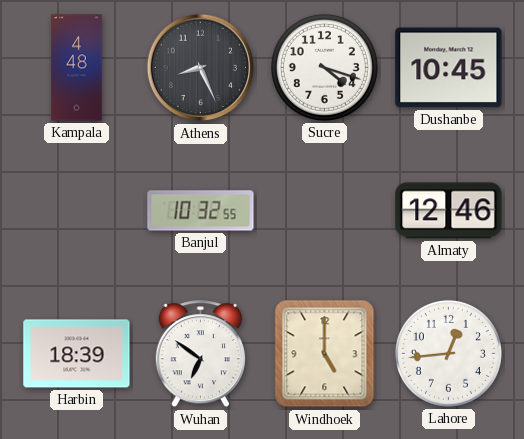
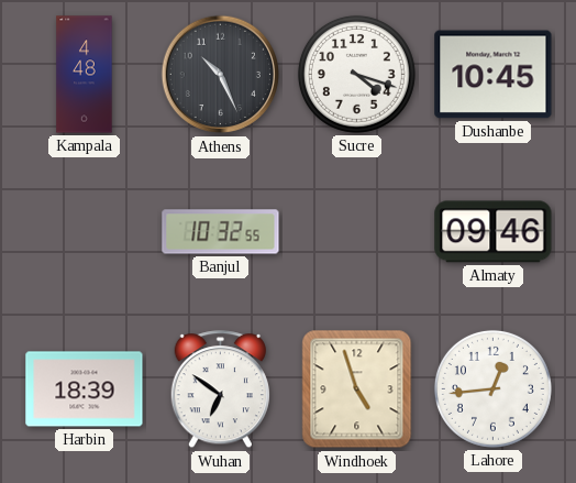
Athens: 8:26 -> 10:26
Almaty: 12:46 -> 09:46
Windhoek: 5:00 -> 4:57
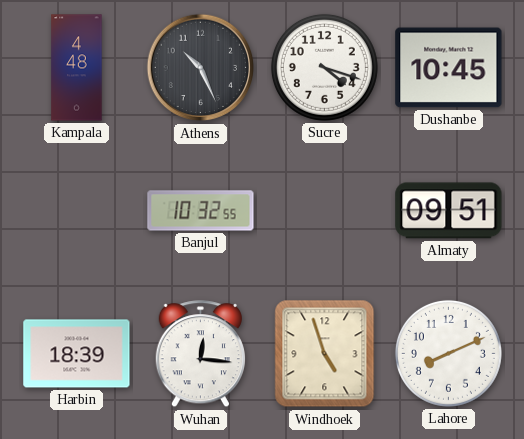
Almaty: 09:46 -> 09:51
Wuhan: 6:51 -> 12:16
Lahore: 12:44 -> 8:11
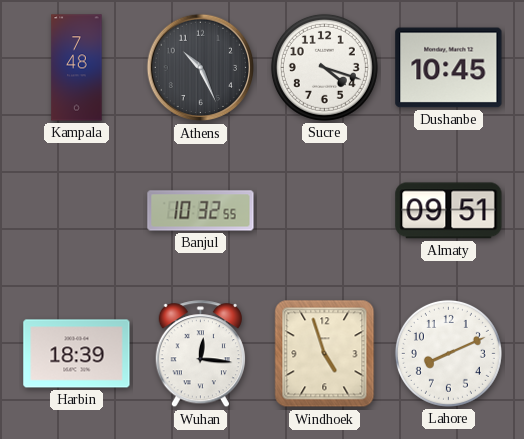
Kampala: 4:48 -> 7:48
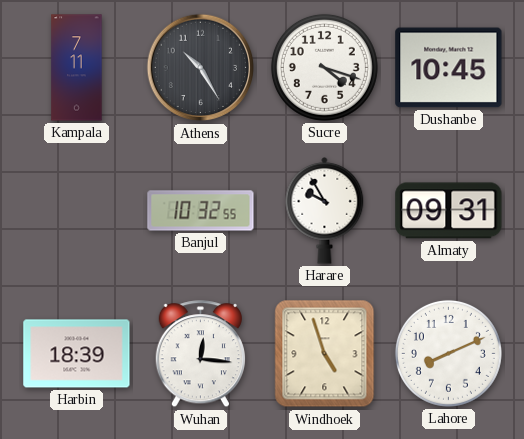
Kampala: 7:48 -> 7:11
Athens: 10:26 -> 10:25
Harare: none -> 9:55
Almaty: 09:51 -> 09:31
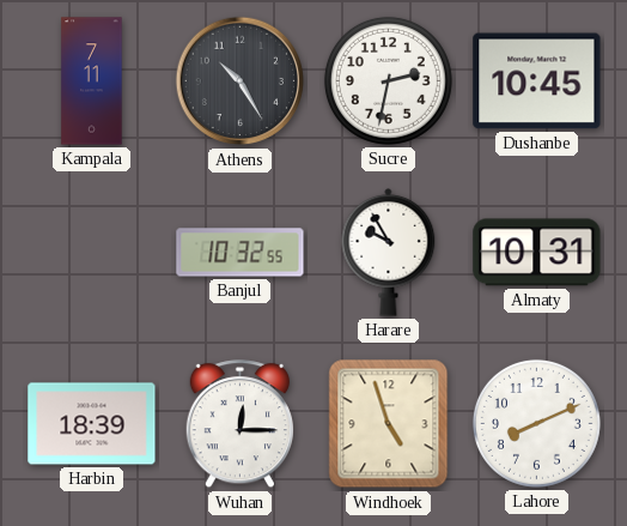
Sucre: 4:18 -> 2:32
Almaty: 09:31 -> 10:31
Wuhan: 12:16 -> 12:15
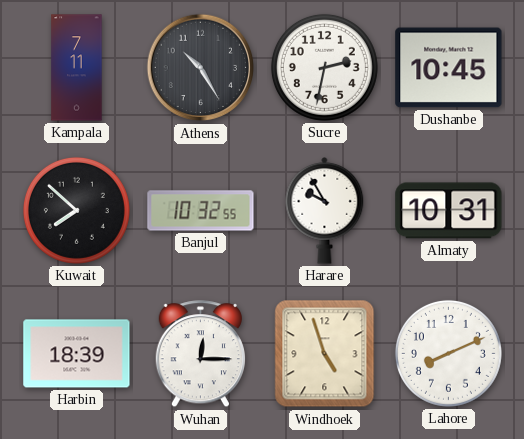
Kuwait: none -> 7:52
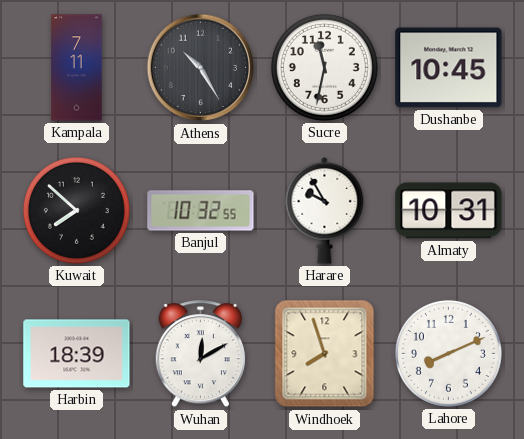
Sucre: 2:32 -> 11:32
Wuhan: 12:15 -> 12:10
Windhoek: 4:57 -> 7:57
